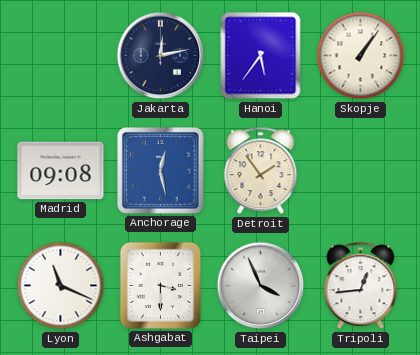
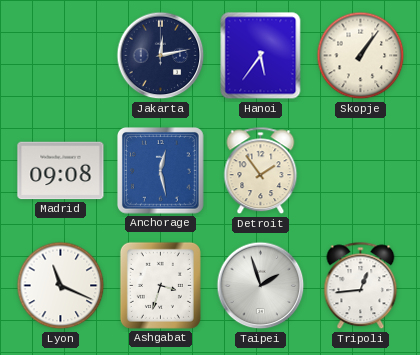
Ashgabat: 3:30 -> 3:33
Taipei: 3:56 -> 1:57
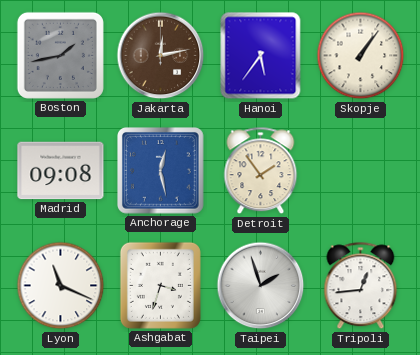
Boston: none -> 1:43
Jakarta dial: navy -> brown
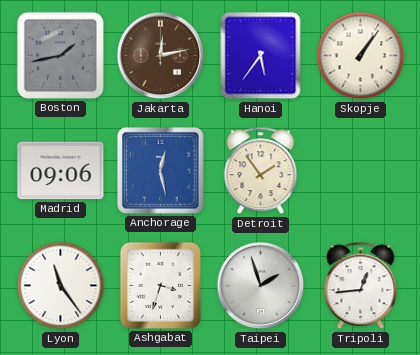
Madrid: 09:08 -> 09:06
Lyon: 11:19 -> 11:24
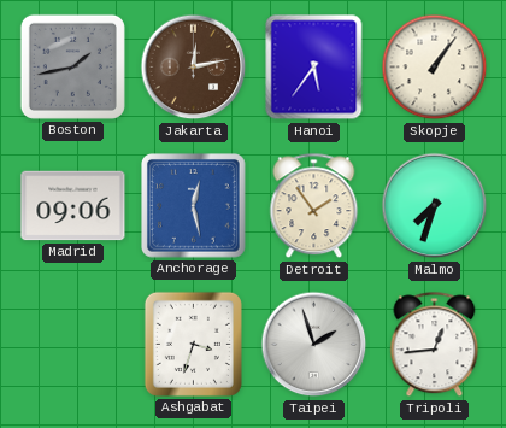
Malmo: none -> 7:33
Lyon: 11:24 -> none
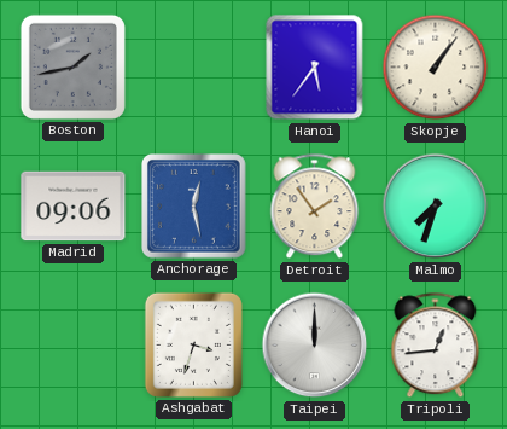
Jakarta: 12:13 -> none
Taipei: 1:57 -> 12:00
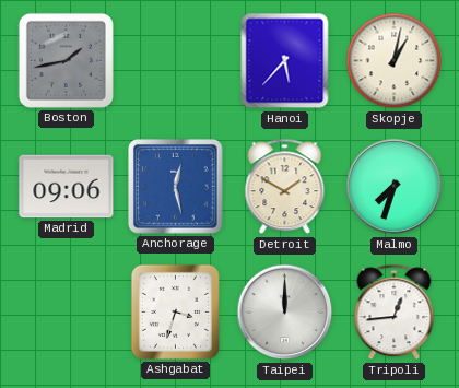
Hanoi: 5:36 -> 5:37
Skopje: 1:06 -> 1:02
Detroit: 1:54 -> 1:50
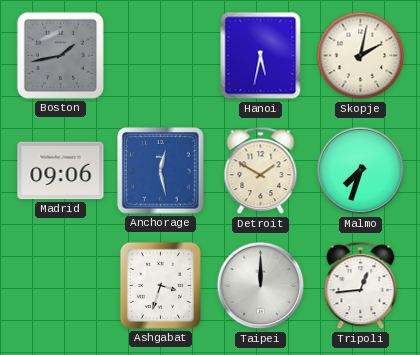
Hanoi: 5:37 -> 5:32
Skopje: 1:02 -> 2:02
